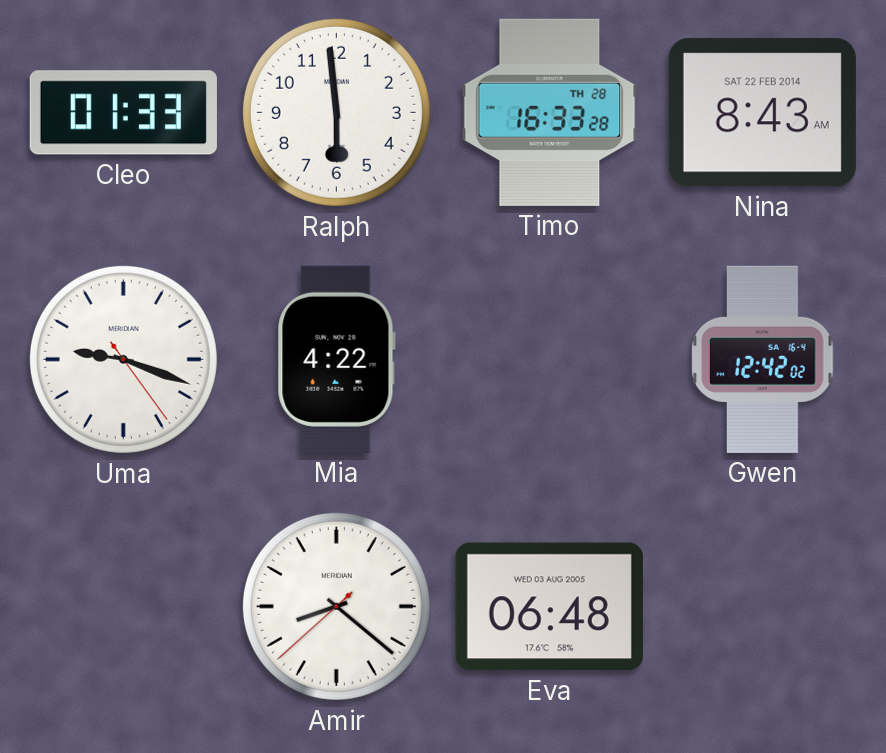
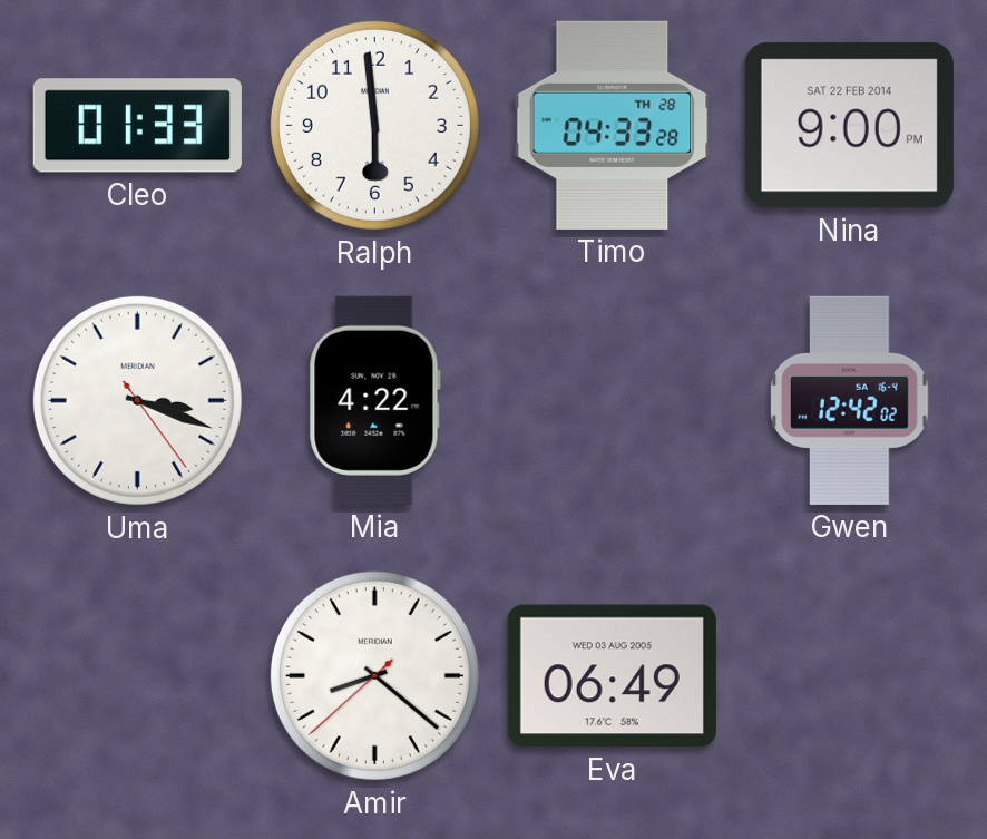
Timo: 16:33 -> 04:33
Nina: 8:43 -> 9:00
Uma: 9:18 -> 3:18
Eva: 06:48 -> 06:49
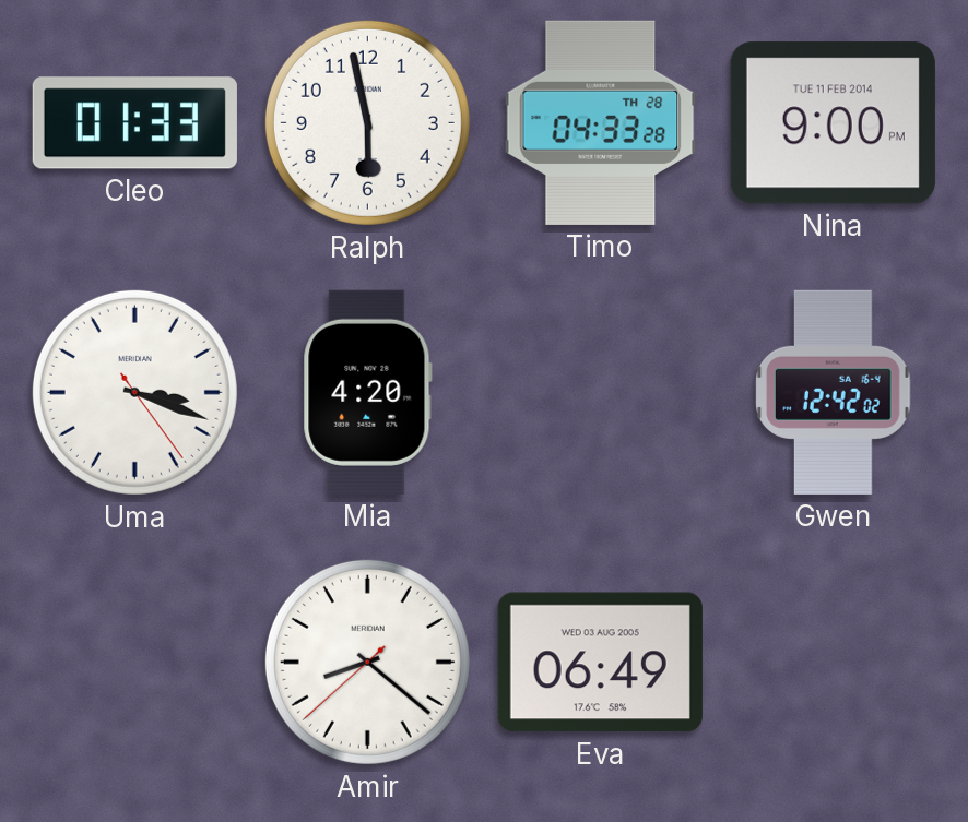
Ralph: 5:59 -> 5:58
Nina date: SAT 22 FEB 2014 -> TUE 11 FEB 2014
Mia: 4:22 -> 4:20
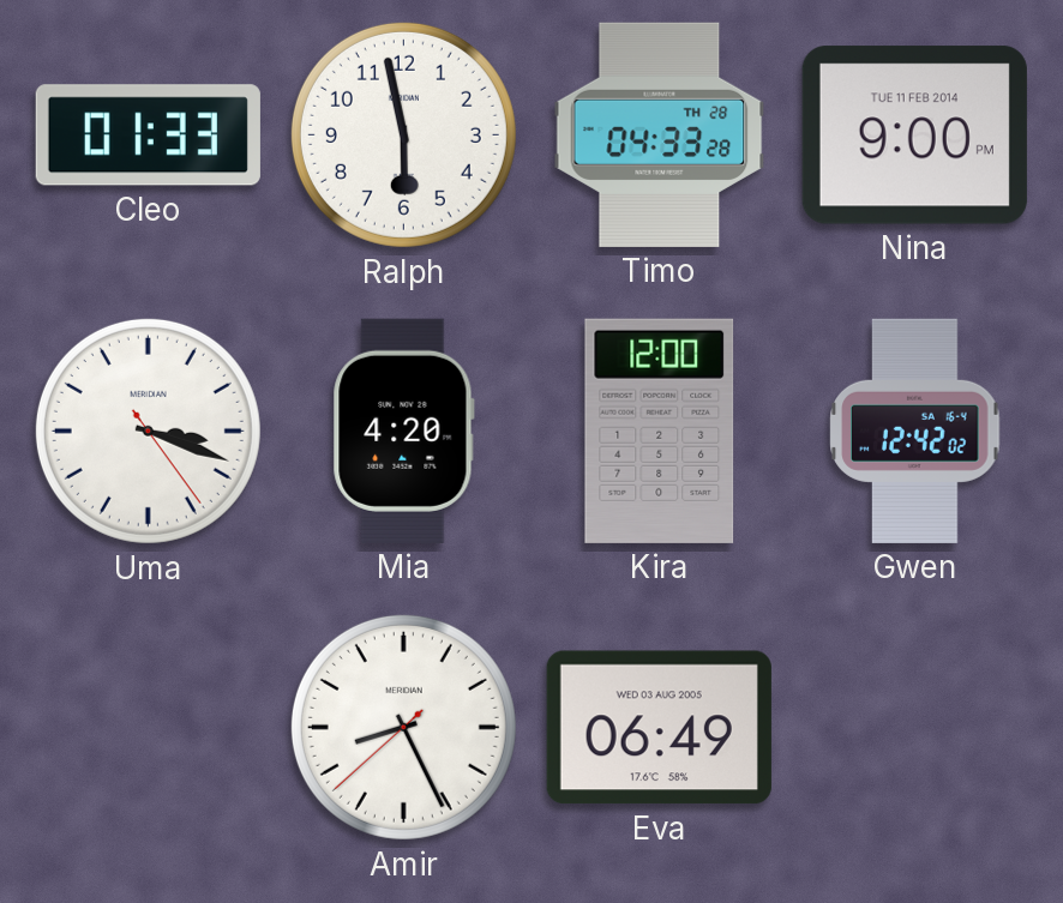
Kira: none -> 12:00
Amir: 8:21 -> 8:25
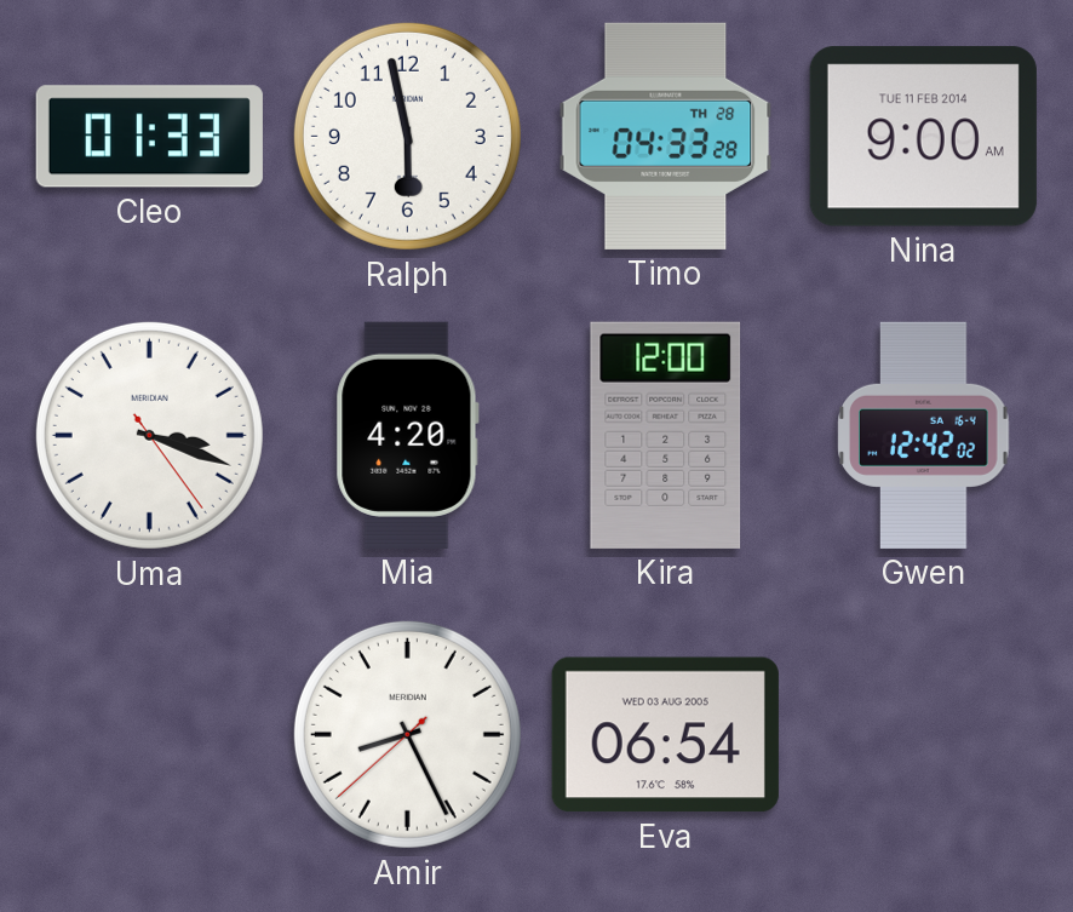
Nina: 9:00 PM -> 9:00 AM
Eva: 06:49 -> 06:54
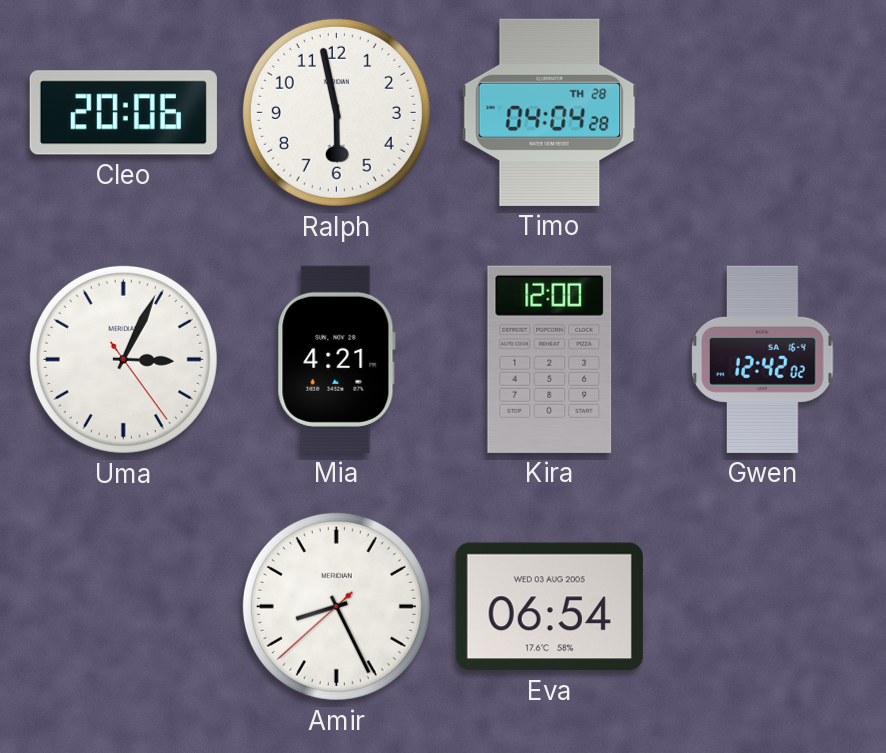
Cleo: 01:33 -> 20:06
Timo: 04:33 -> 04:04
Nina: 9:00 -> none
Uma: 3:18 -> 3:04
Mia: 4:20 -> 4:21
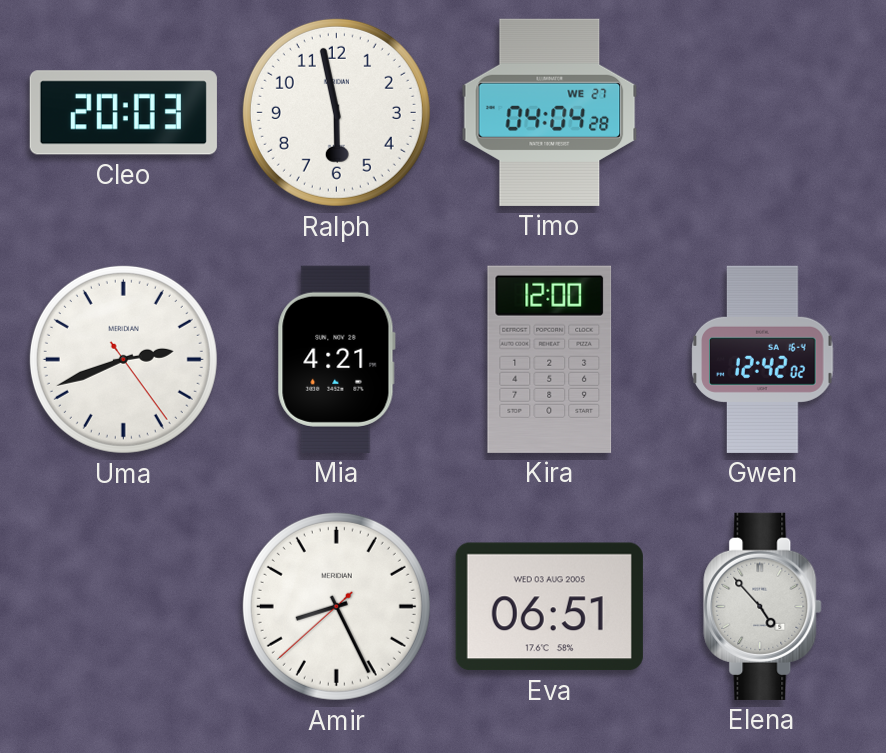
Cleo: 20:06 -> 20:03
Timo date: TH 28 -> WE 27
Uma: 3:04 -> 2:41
Eva: 06:54 -> 06:51
Elena: none -> 4:53
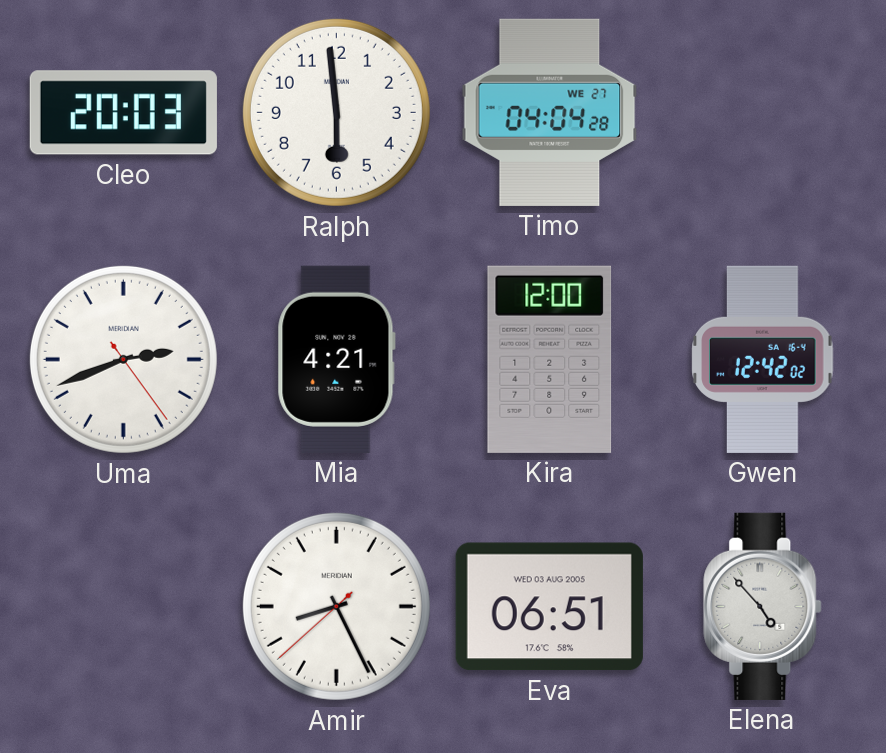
Ralph: 5:58 -> 5:59
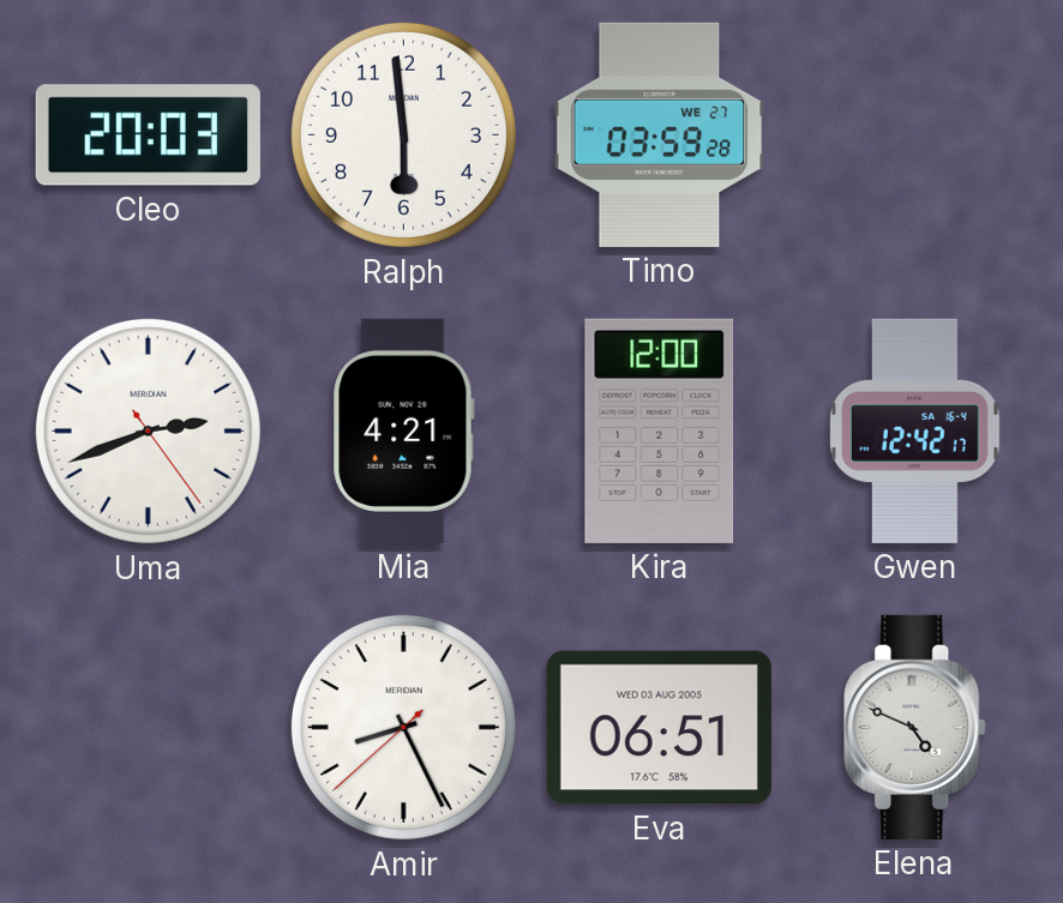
Timo: 04:04 -> 03:59
Gwen: 12:42:02 -> 12:42:17
Elena: 4:53 -> 4:49
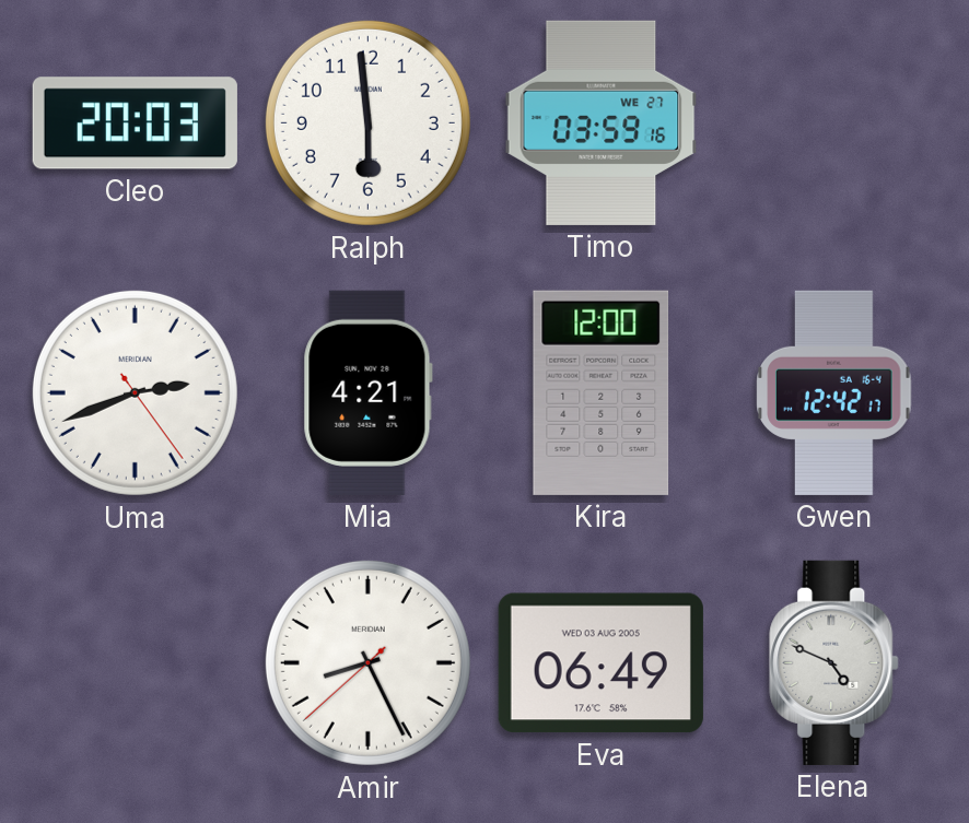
Timo: 03:59:28 -> 03:59:16
Eva: 06:51 -> 06:49
